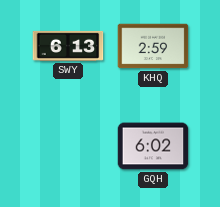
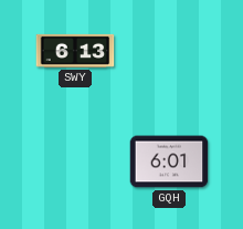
KHQ: 2:59 -> none
GQH: 6:02 -> 6:01
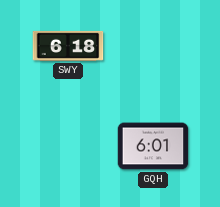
SWY: 6:13 -> 6:18
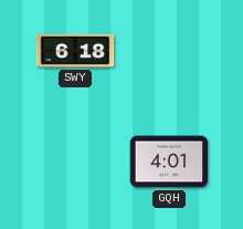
GQH: 6:01 -> 4:01
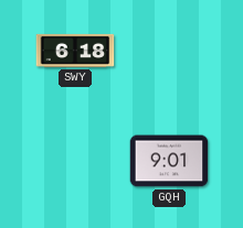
GQH: 4:01 -> 9:01
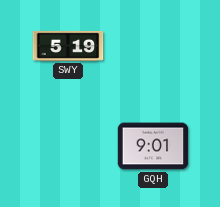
SWY: 6:18 -> 5:19
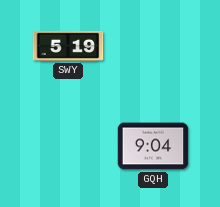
GQH: 9:01 -> 9:04
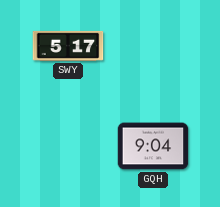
SWY: 5:19 -> 5:17
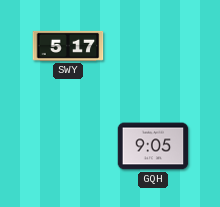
GQH: 9:04 -> 9:05
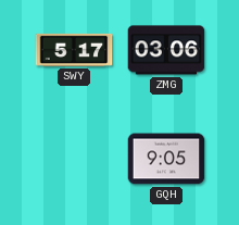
ZMG: none -> 03:06
